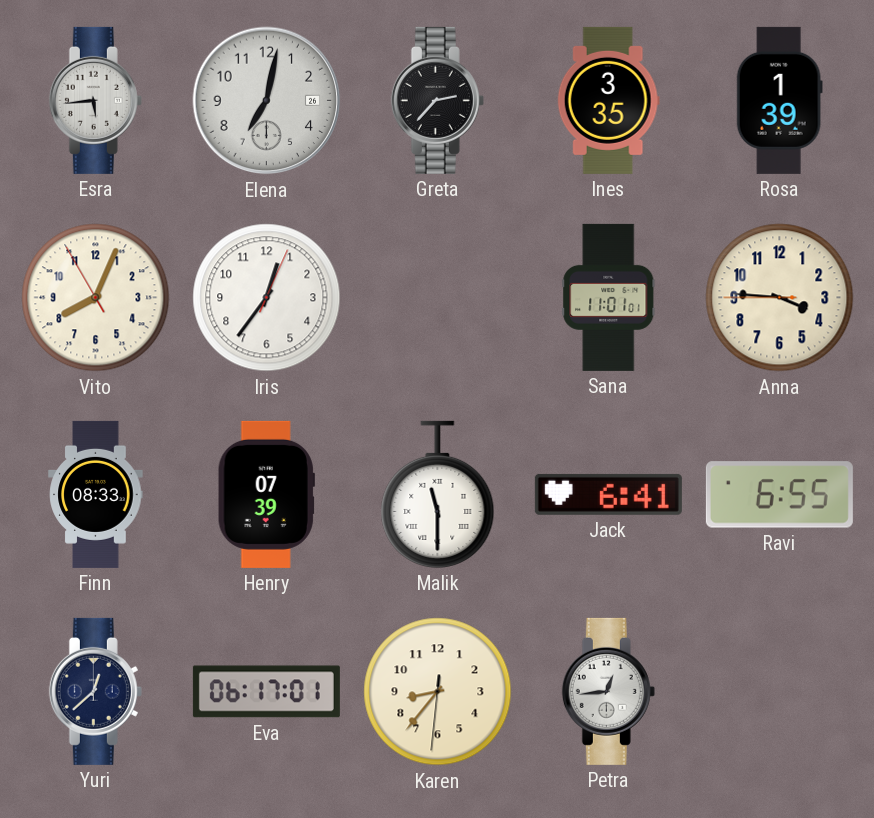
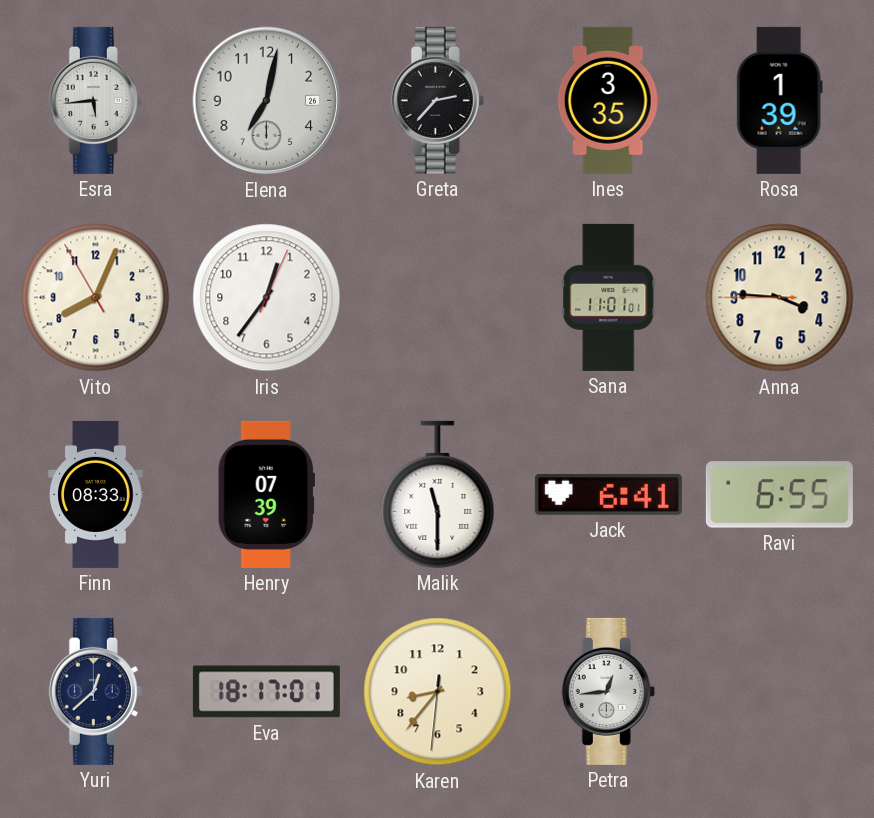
Eva: 06:17 -> 18:17
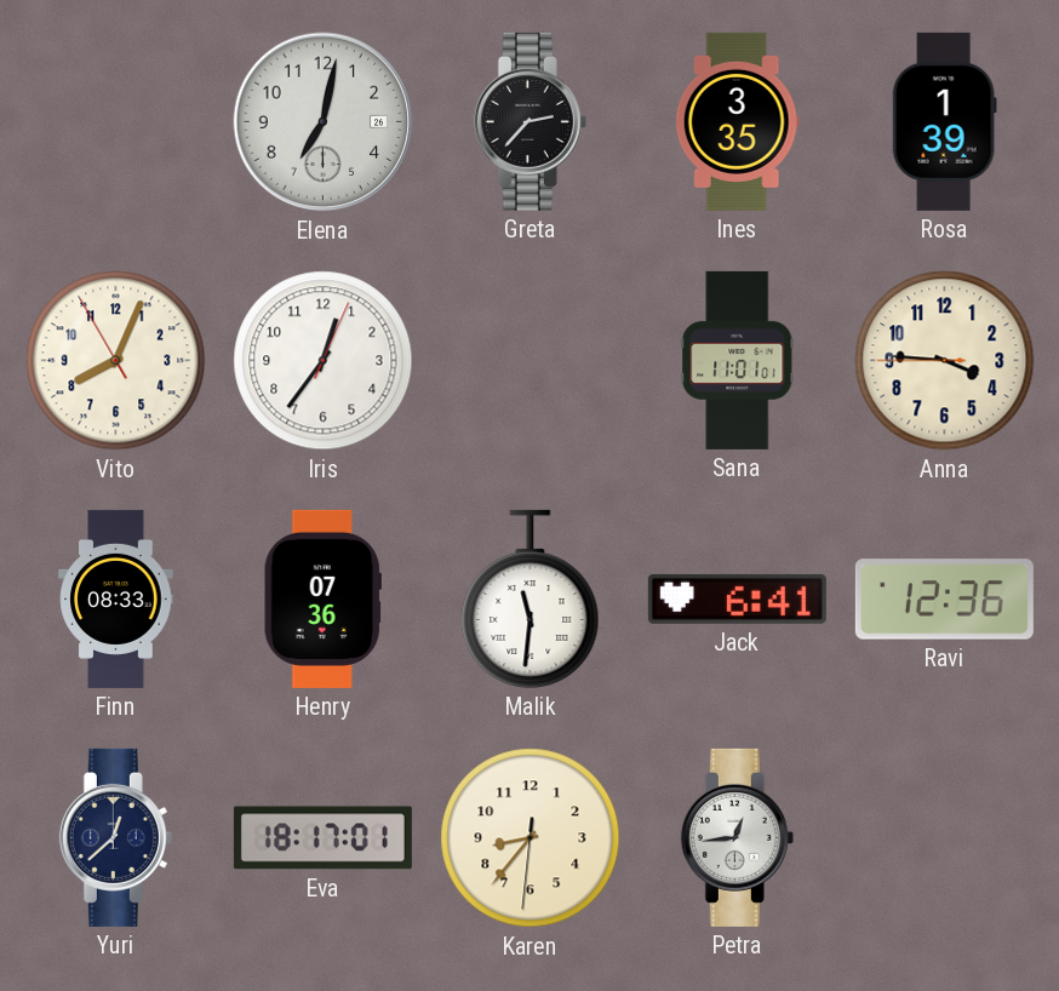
Esra: 5:44 -> none
Henry: 07:39 -> 07:36
Malik: 11:30 -> 11:31
Ravi: 6:55 -> 12:36
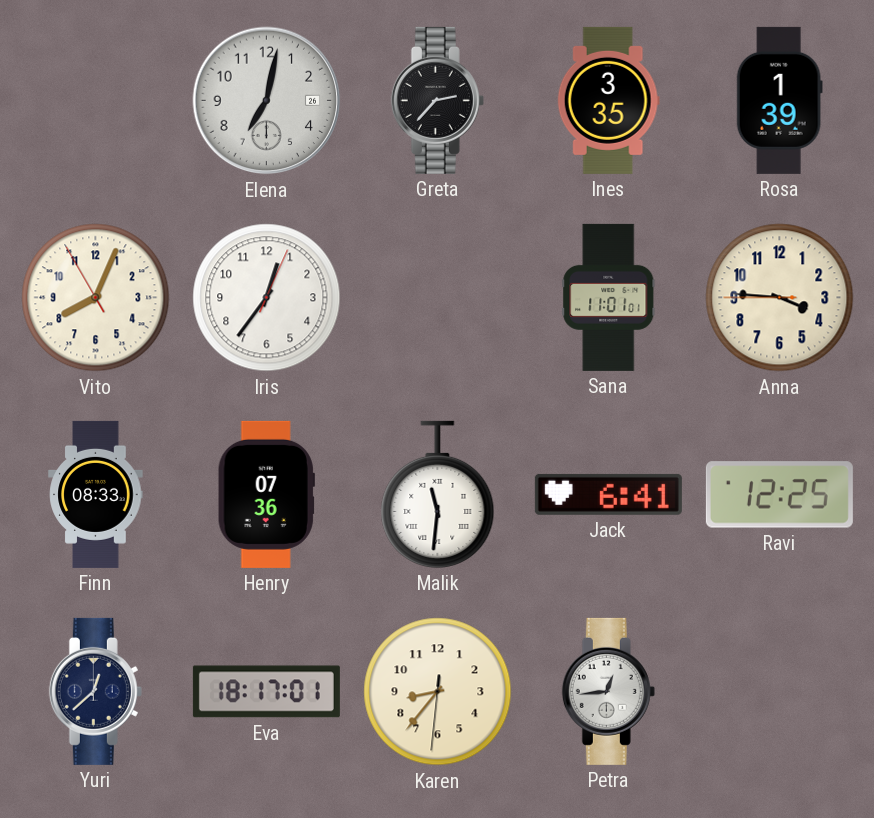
Ravi: 12:36 -> 12:25
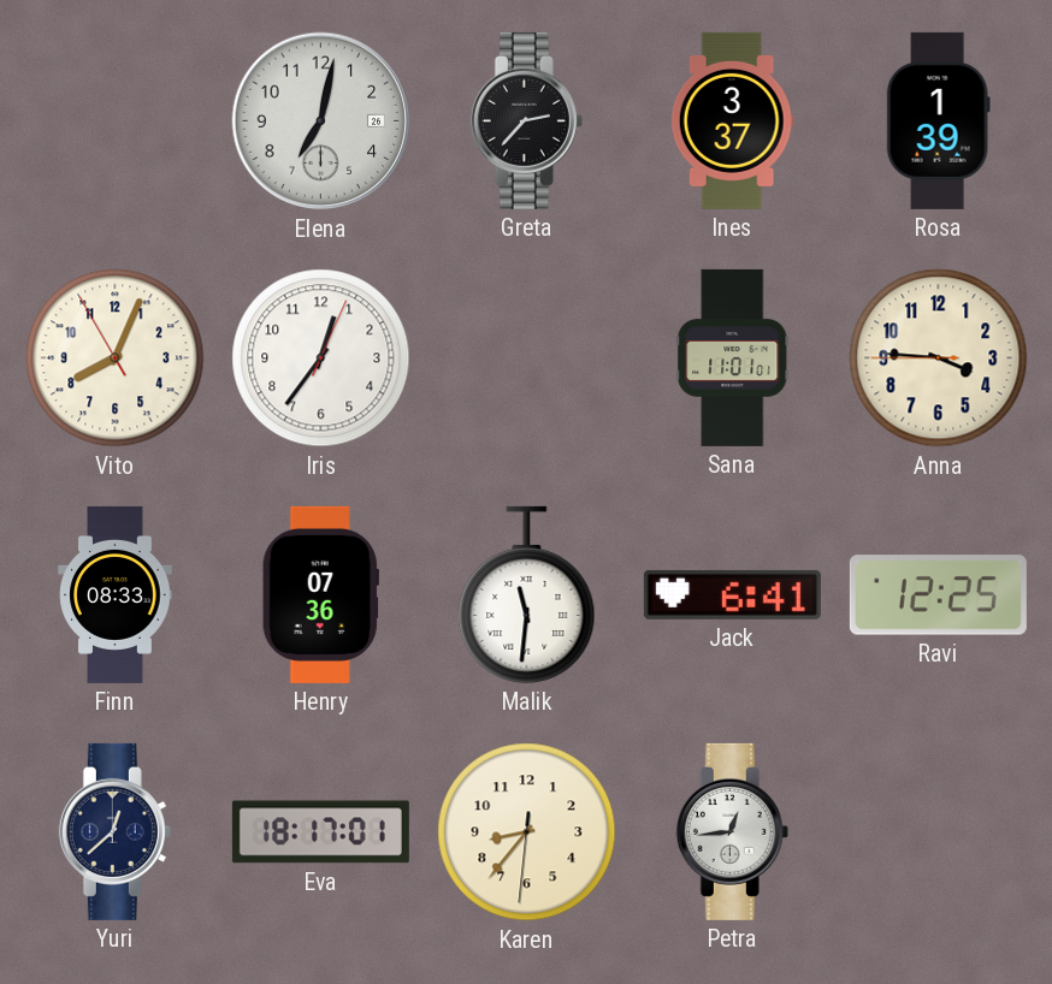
Ines: 3:35 -> 3:37
